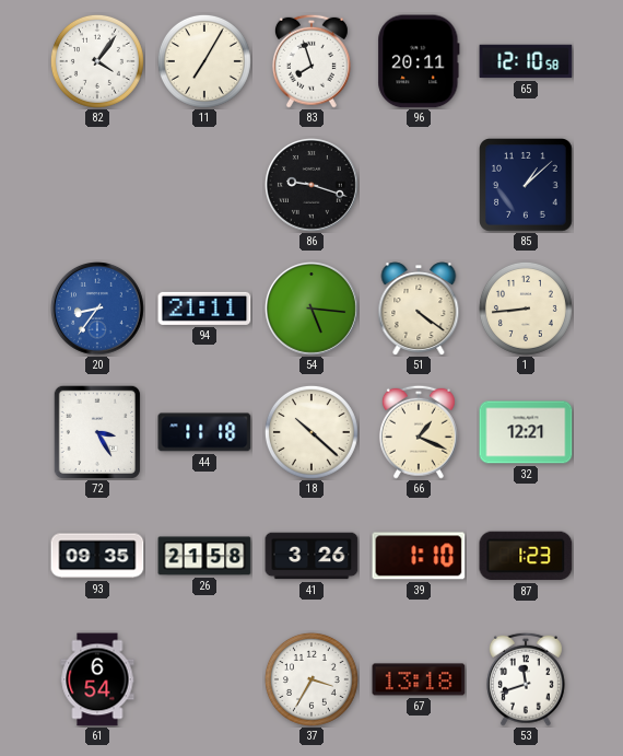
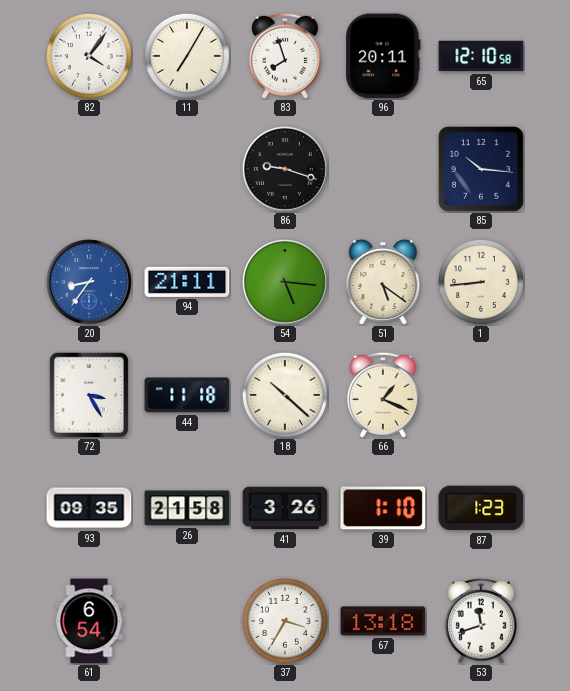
85: 1:08 -> 10:16
51: 4:21 -> 5:21
32: 12:21 -> none
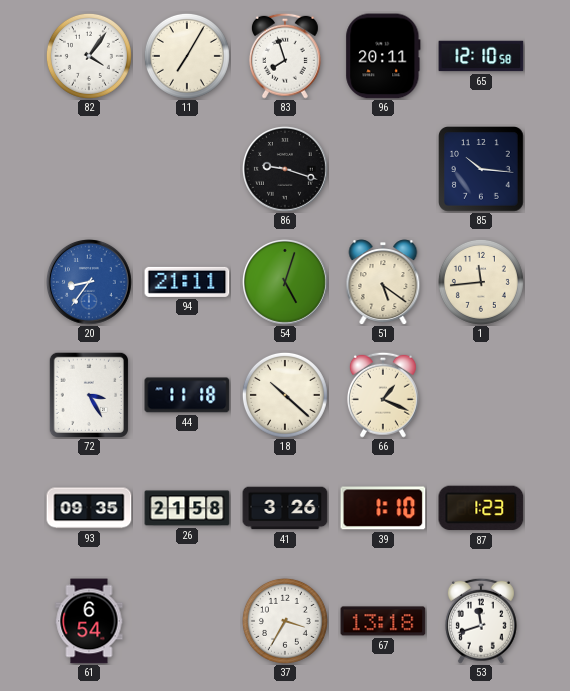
54: 5:16 -> 5:03
1: 8:44 -> 11:44
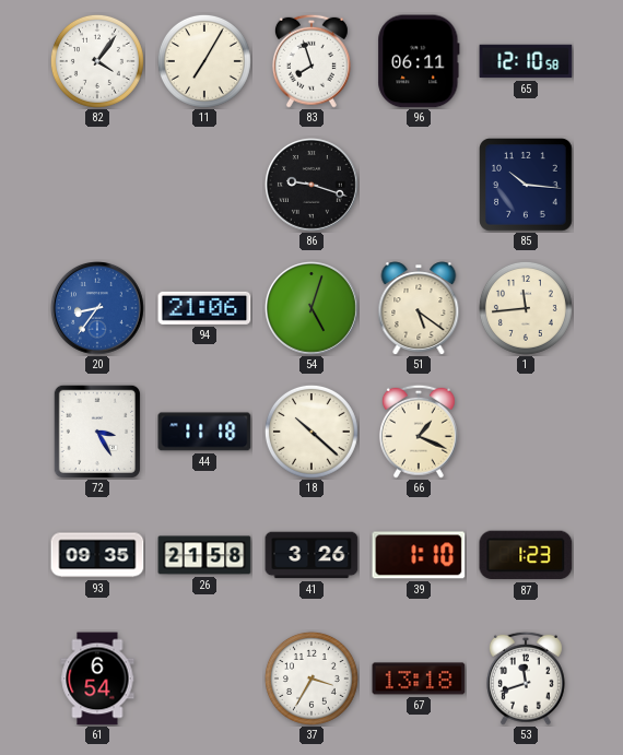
96: 20:11 -> 06:11
94: 21:11 -> 21:06
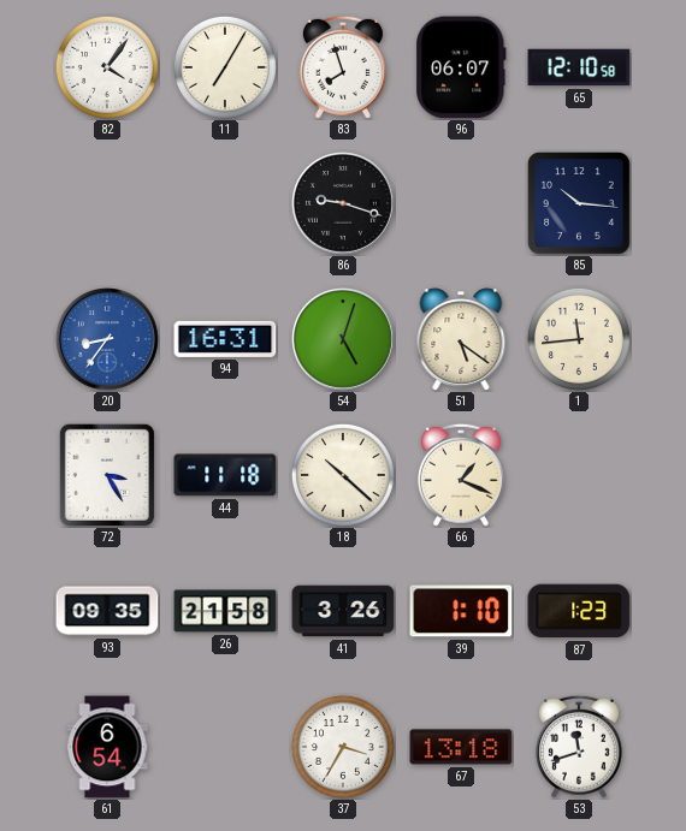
96: 06:11 -> 06:07
94: 21:06 -> 16:31
